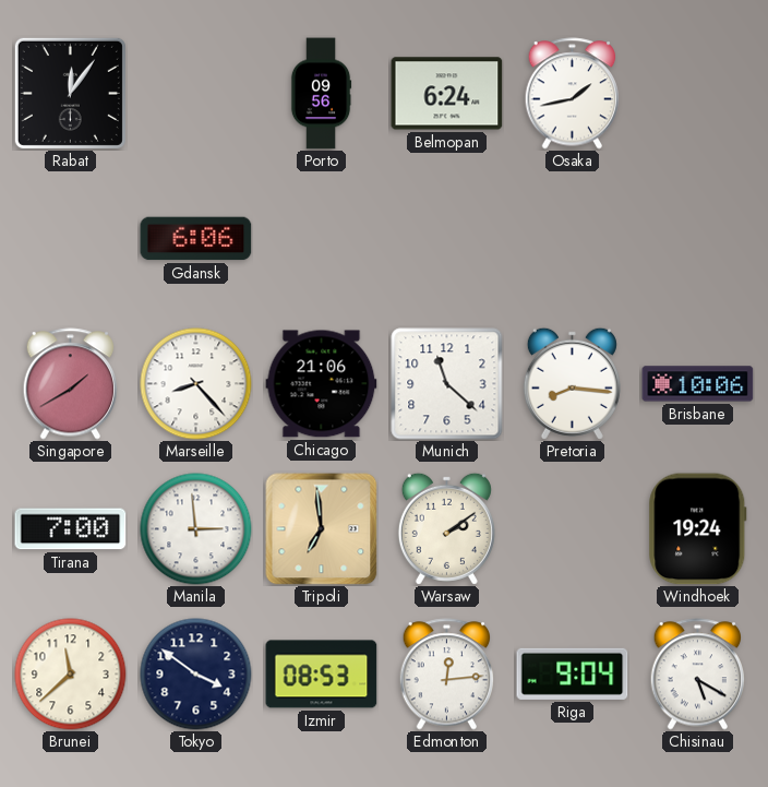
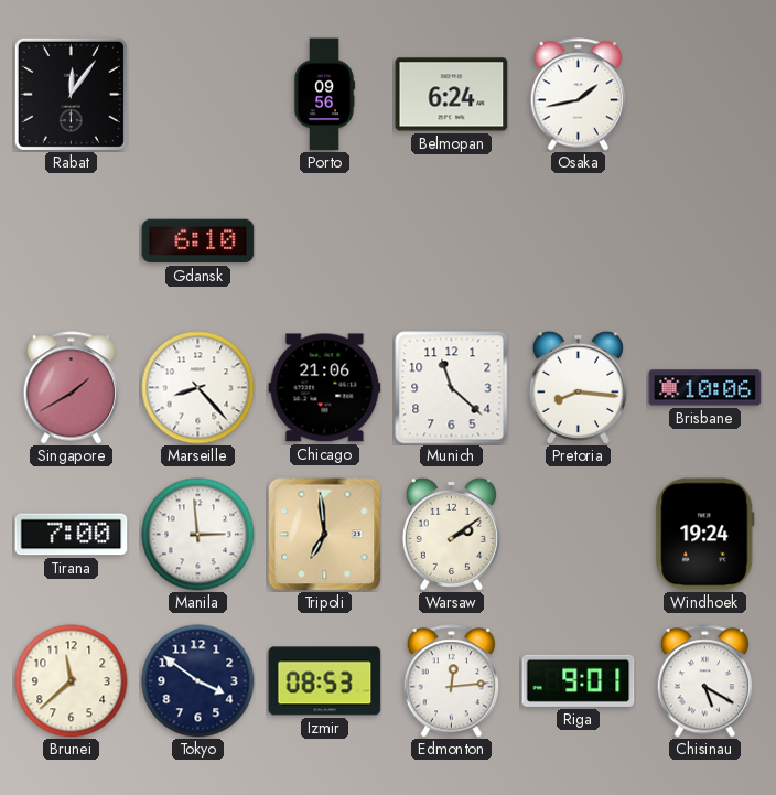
Gdansk: 6:06 -> 6:10
Riga: 9:04 -> 9:01
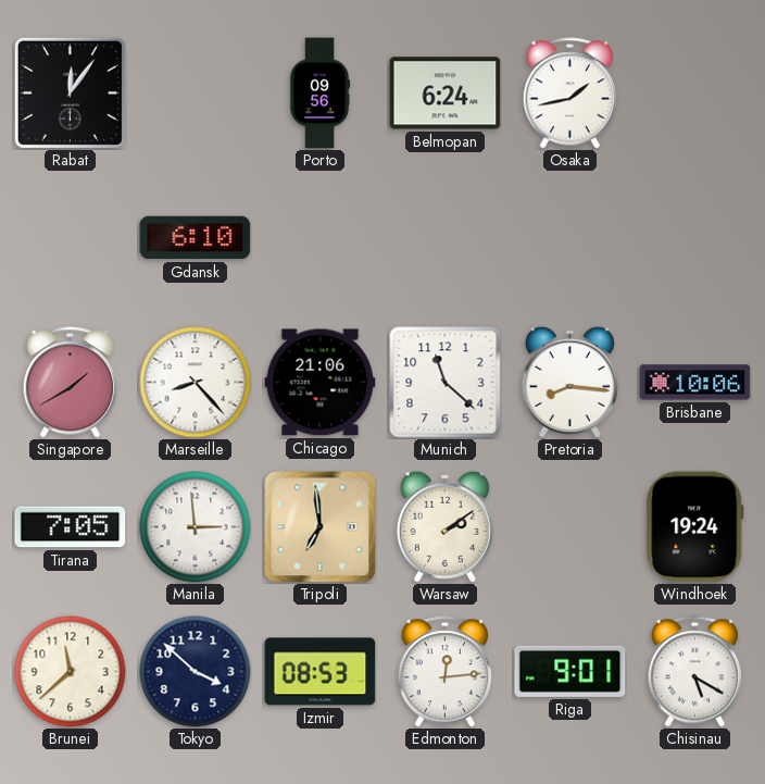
Tirana: 7:00 -> 7:05
Tokyo: 3:51 -> 3:52
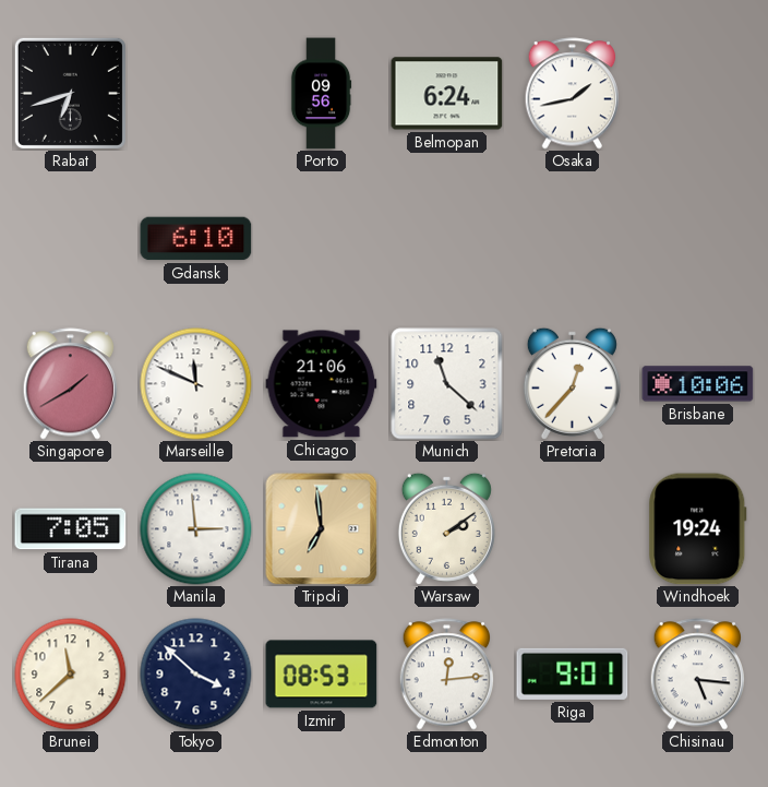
Rabat: 12:06 -> 6:42
Marseille: 8:23 -> 11:49
Pretoria: 8:16 -> 12:37
Chisinau: 5:20 -> 5:16
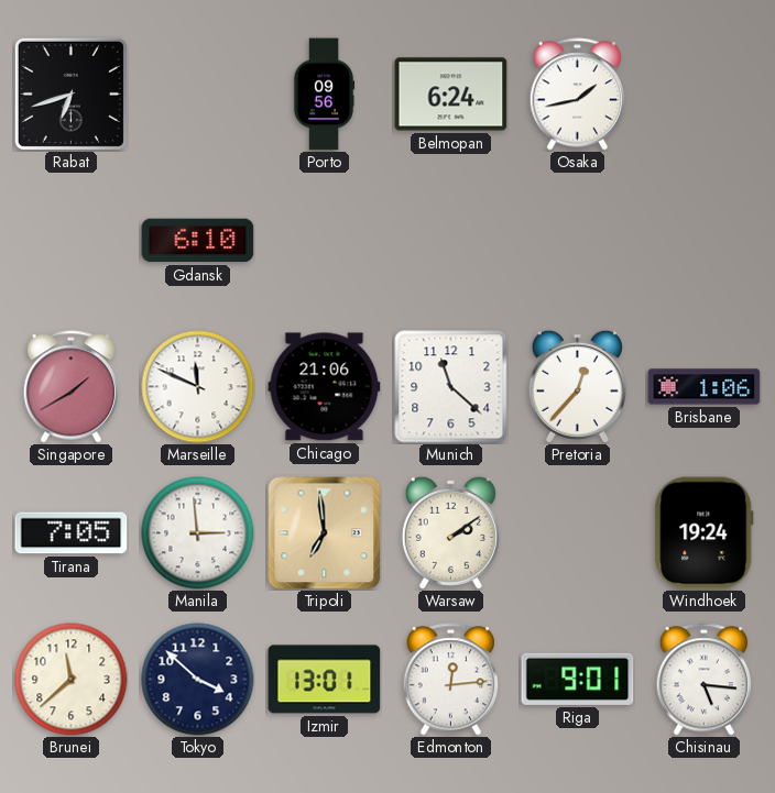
Brisbane: 10:06 -> 1:06
Izmir: 08:53 -> 13:01
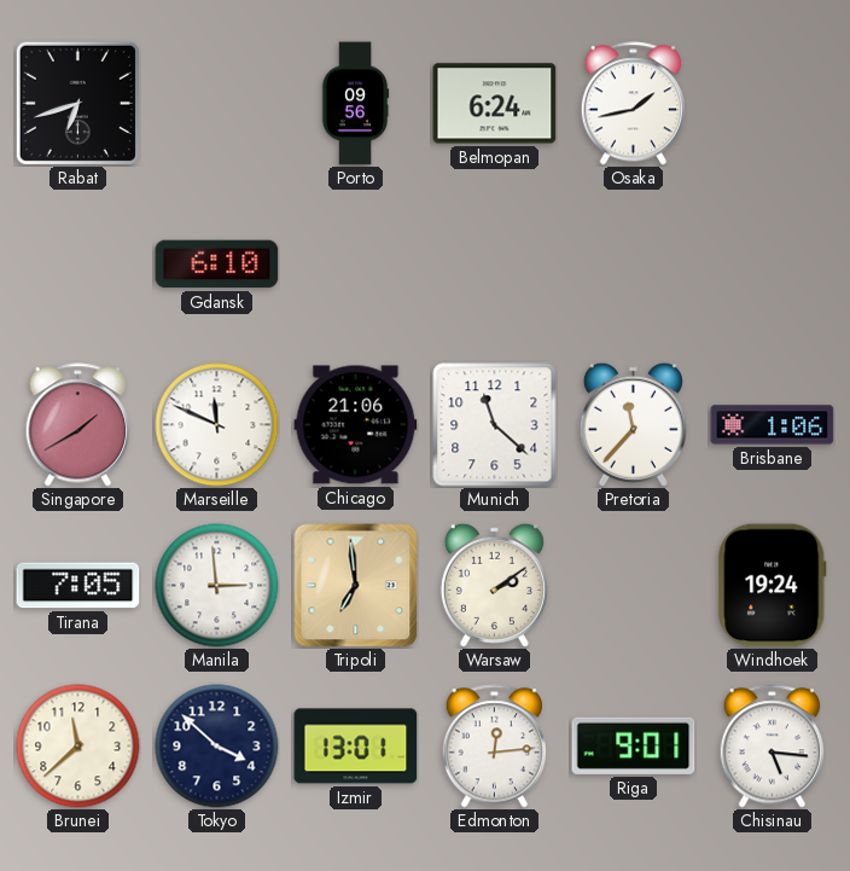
Pretoria: 12:37 -> 11:37
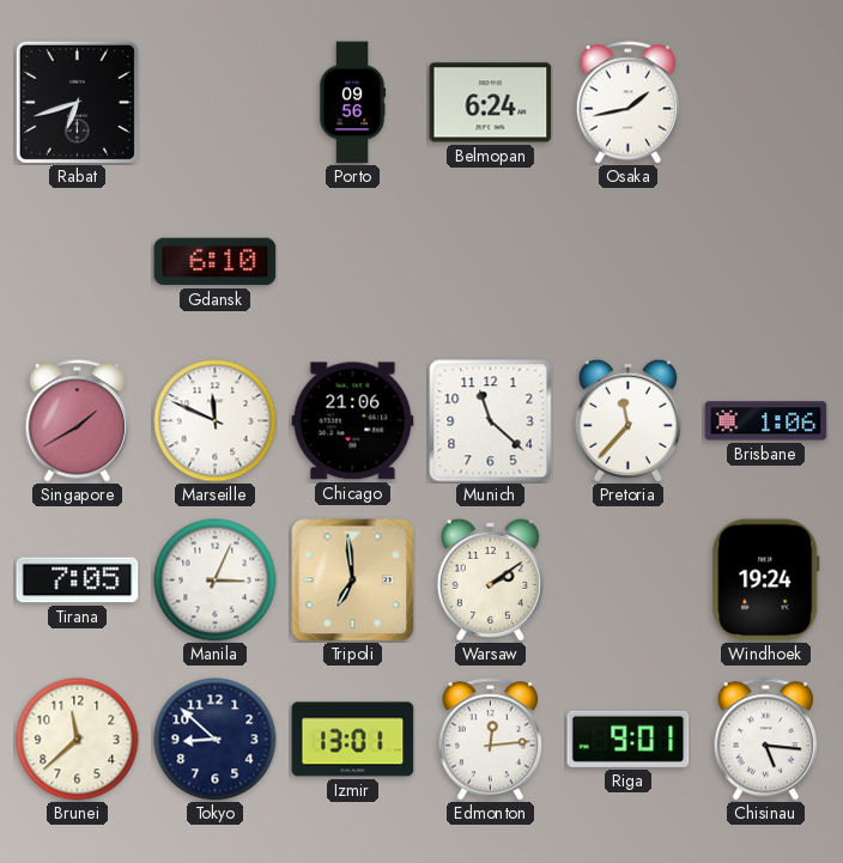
Manila: 2:59 -> 3:04
Tokyo: 3:52 -> 8:52
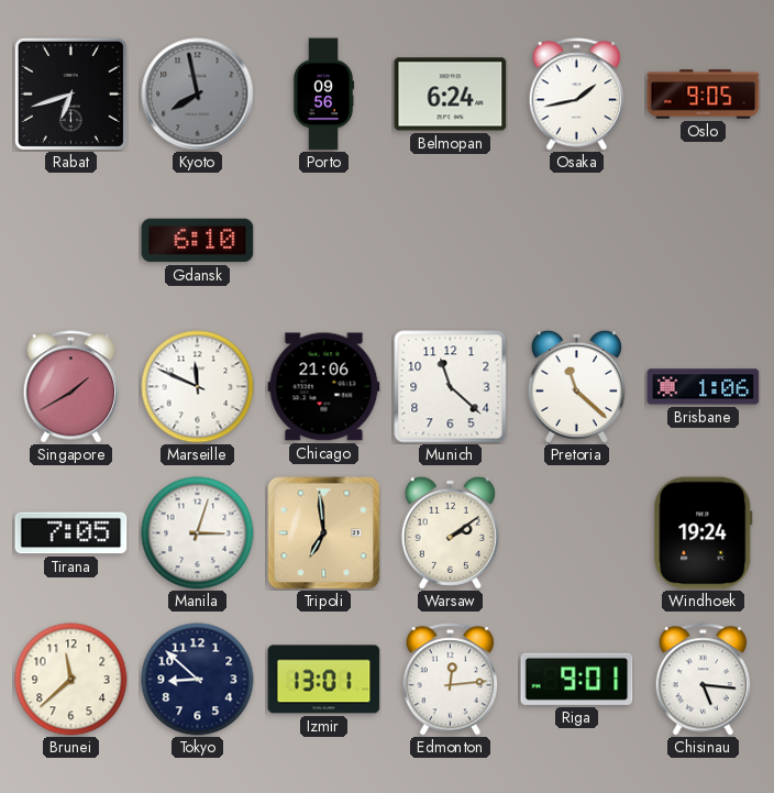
Kyoto: none -> 7:58
Oslo: none -> 9:05
Pretoria: 11:37 -> 11:22
Manila: 3:04 -> 3:03
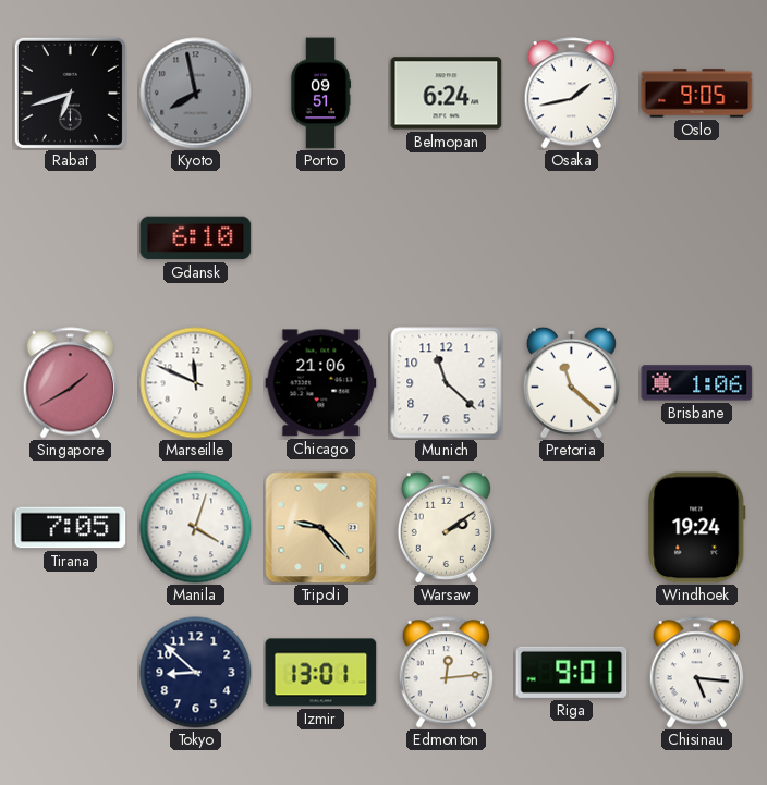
Porto: 09:56 -> 09:51
Manila: 3:03 -> 4:03
Tripoli: 6:59 -> 9:23
Brunei: 11:38 -> none
